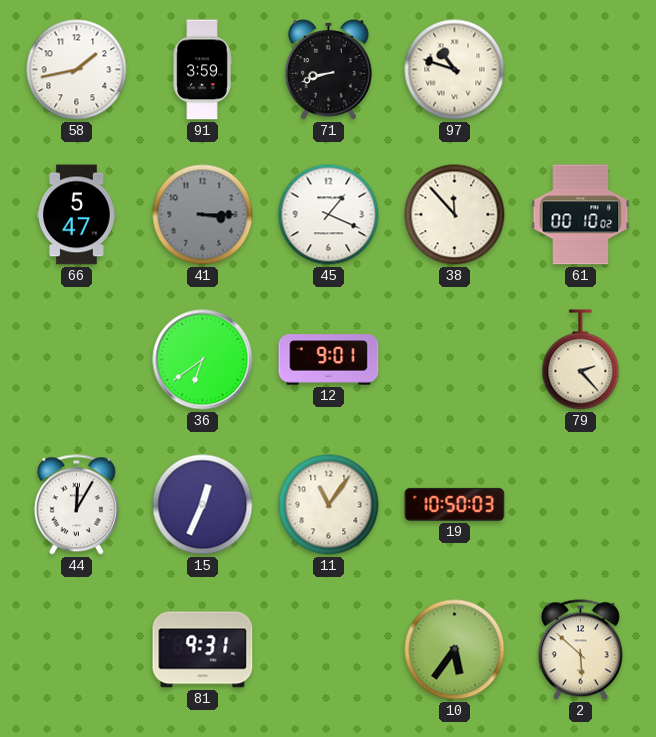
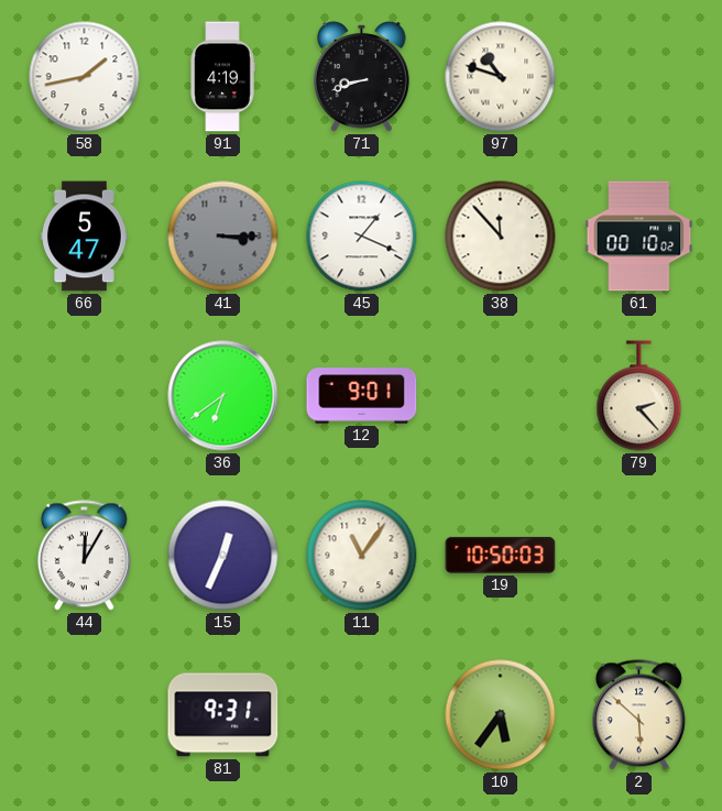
91: 3:59 -> 4:19
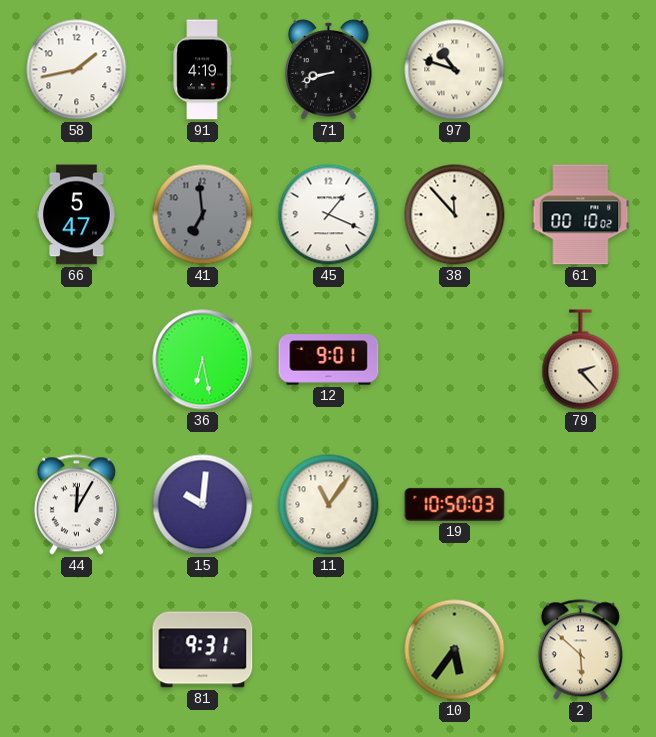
41: 3:15 -> 6:59
36: 6:39 -> 6:28
15: 12:34 -> 10:01
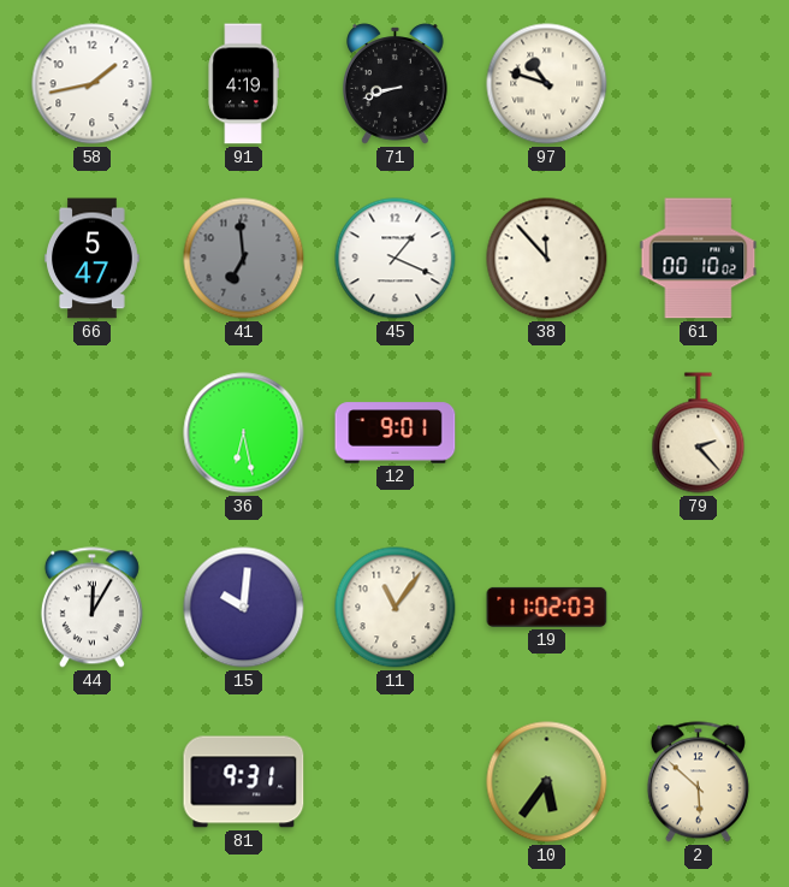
19: 10:50 -> 11:02
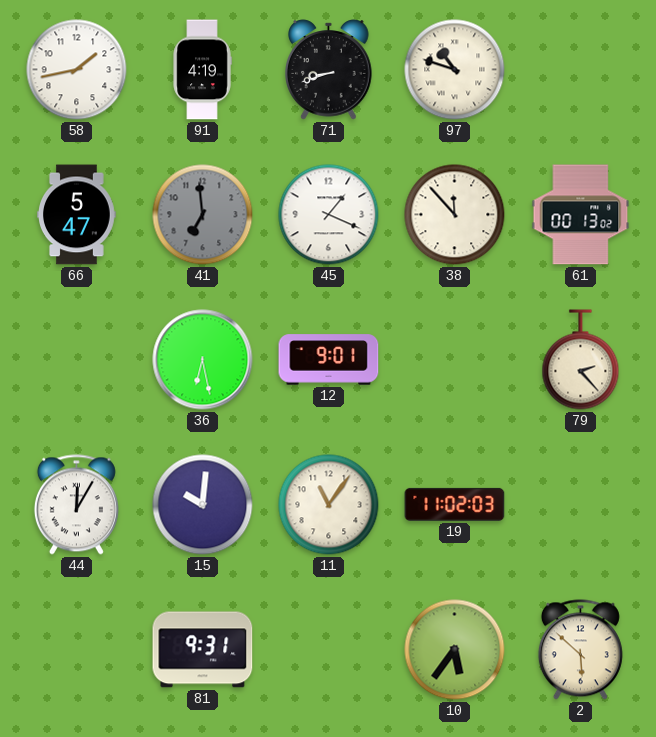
61: 00:10 -> 00:13
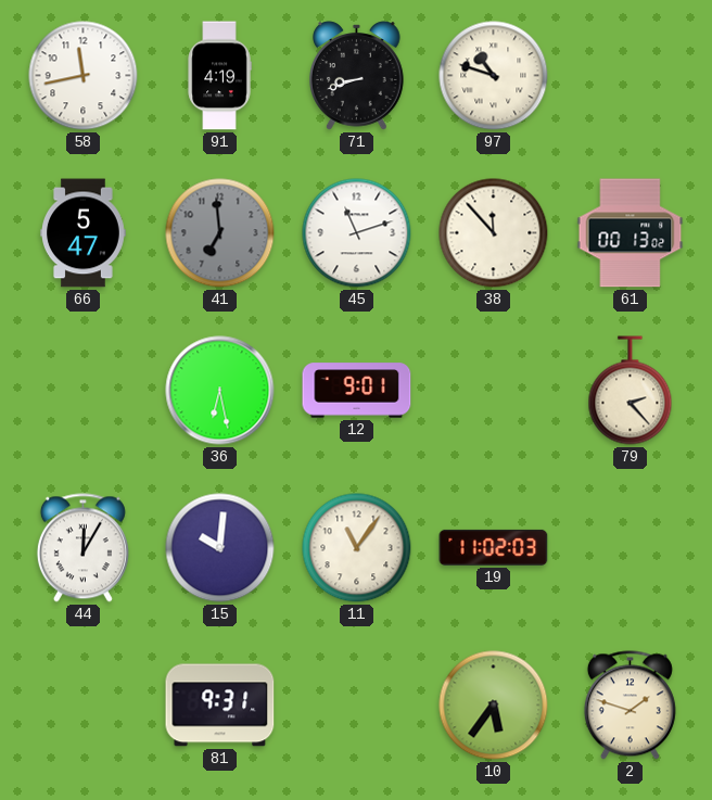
58: 1:43 -> 11:43
45: 1:19 -> 11:12
2: 5:52 -> 1:48
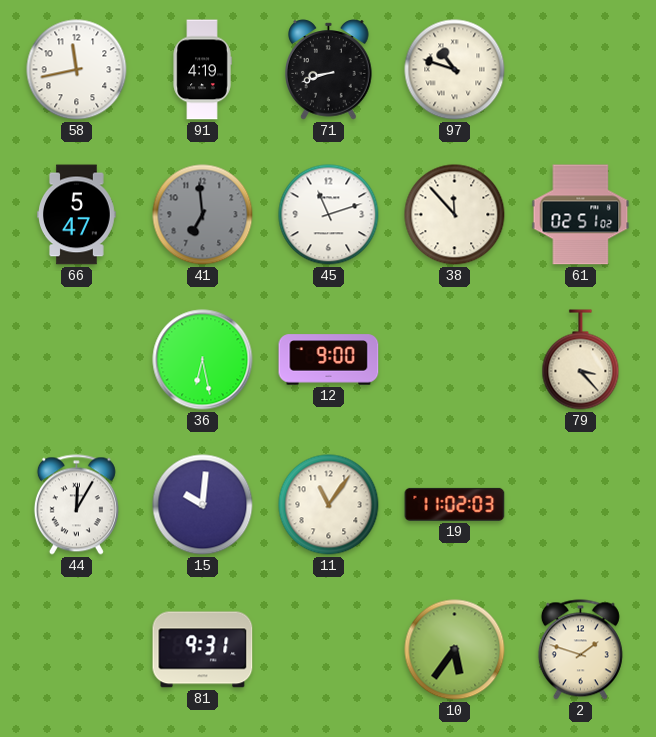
61: 00:13 -> 02:51
12: 9:01 -> 9:00
79: 2:23 -> 3:23
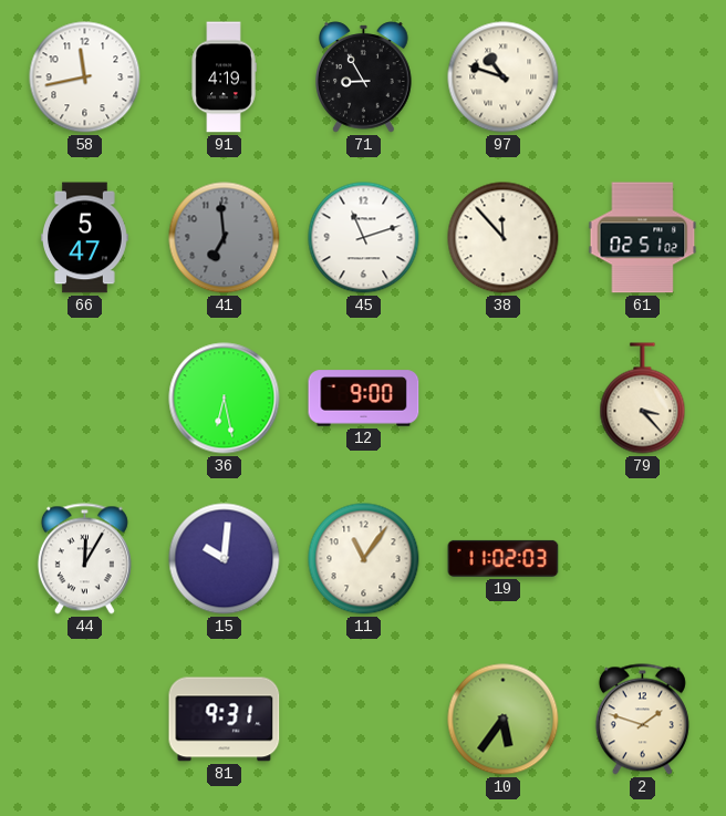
71: 8:42 -> 8:55
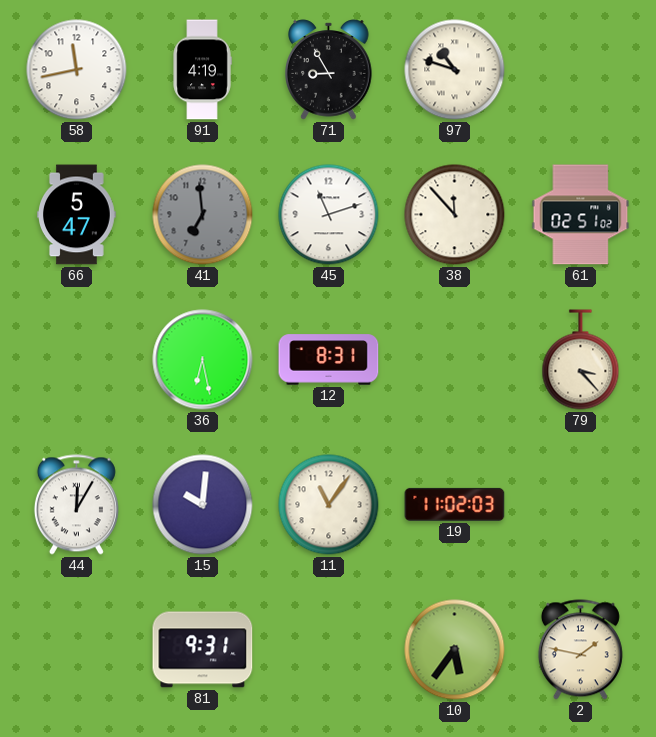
12: 9:00 -> 8:31
2: 1:48 -> 1:47
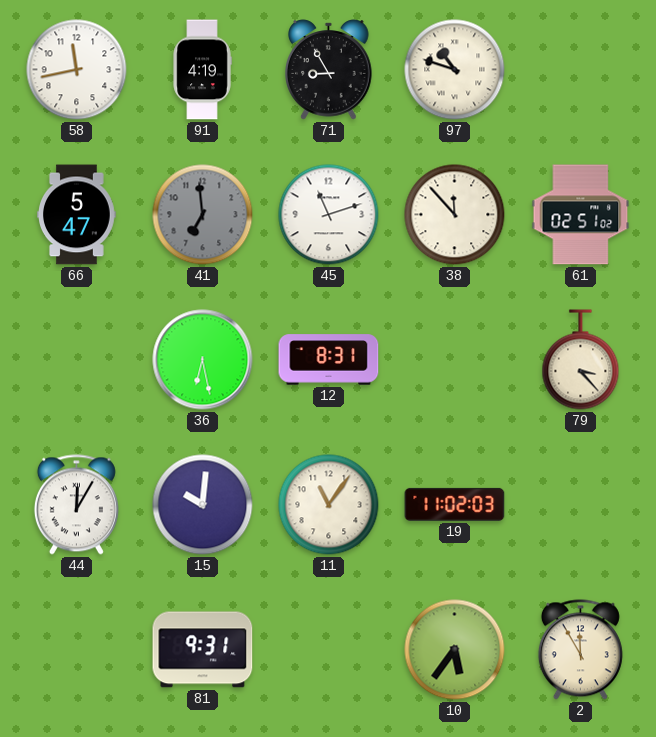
2: 1:47 -> 11:55
